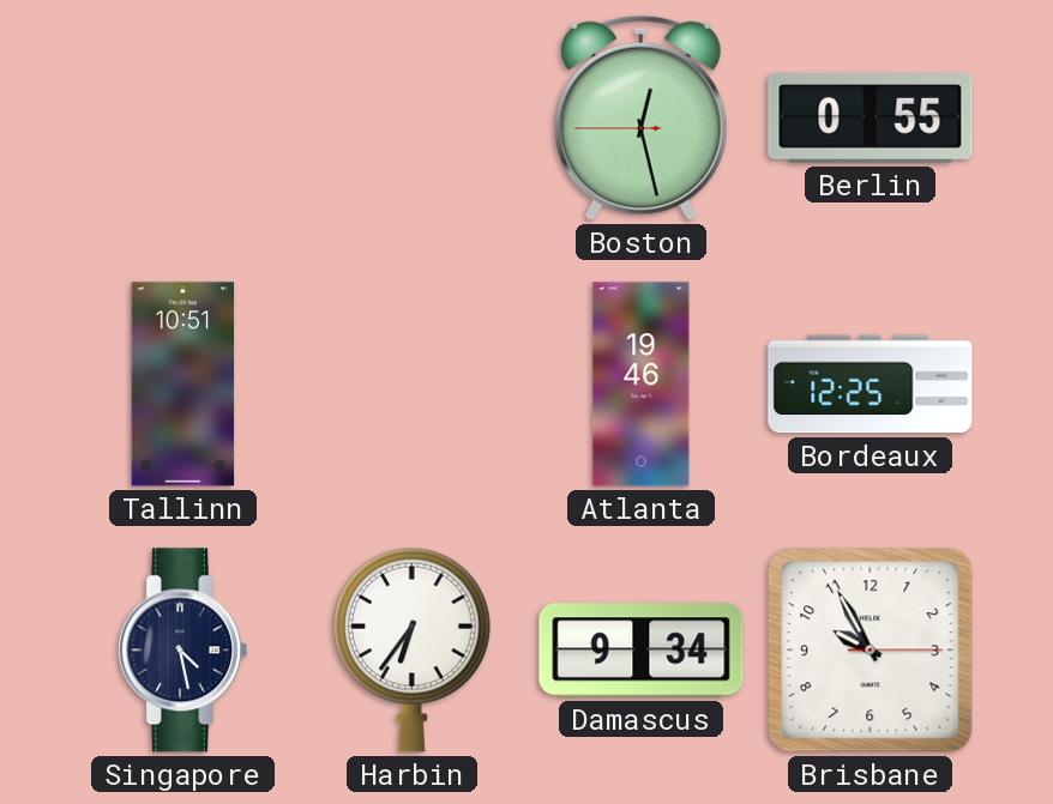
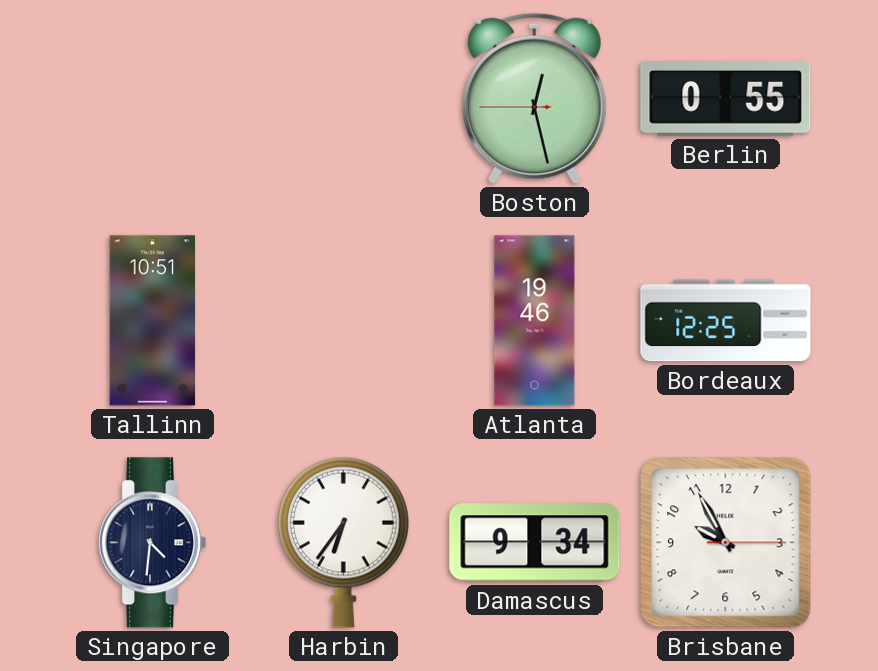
Singapore: 4:28 -> 4:31
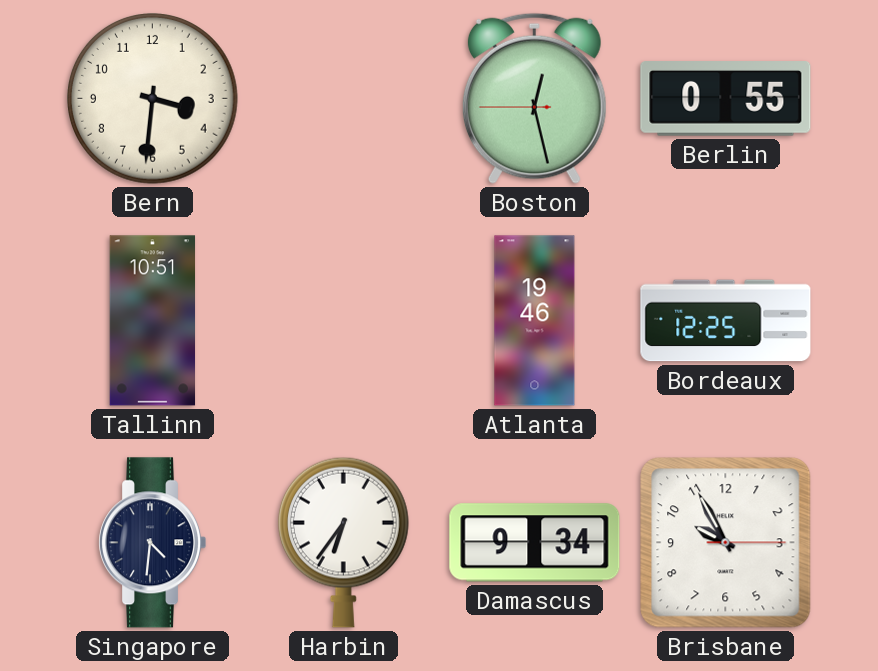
Bern: none -> 3:31
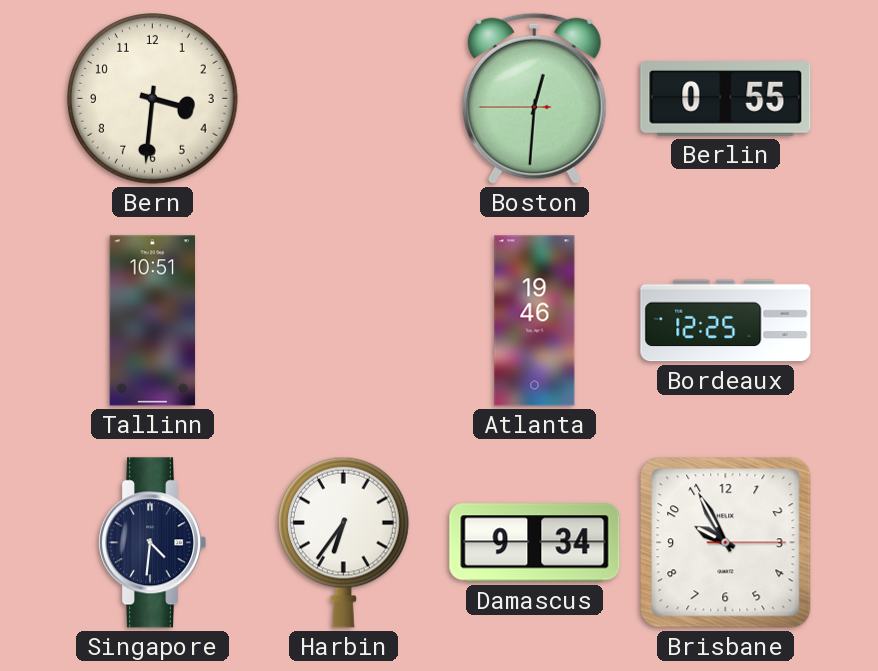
Boston: 12:27 -> 12:30
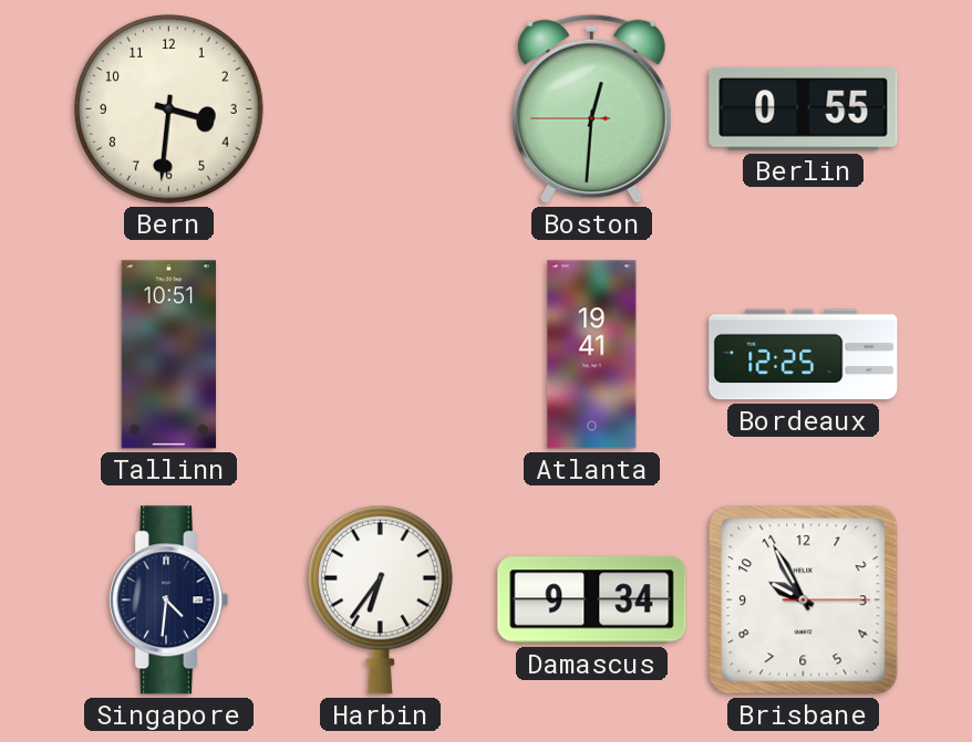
Atlanta: 19:46 -> 19:41
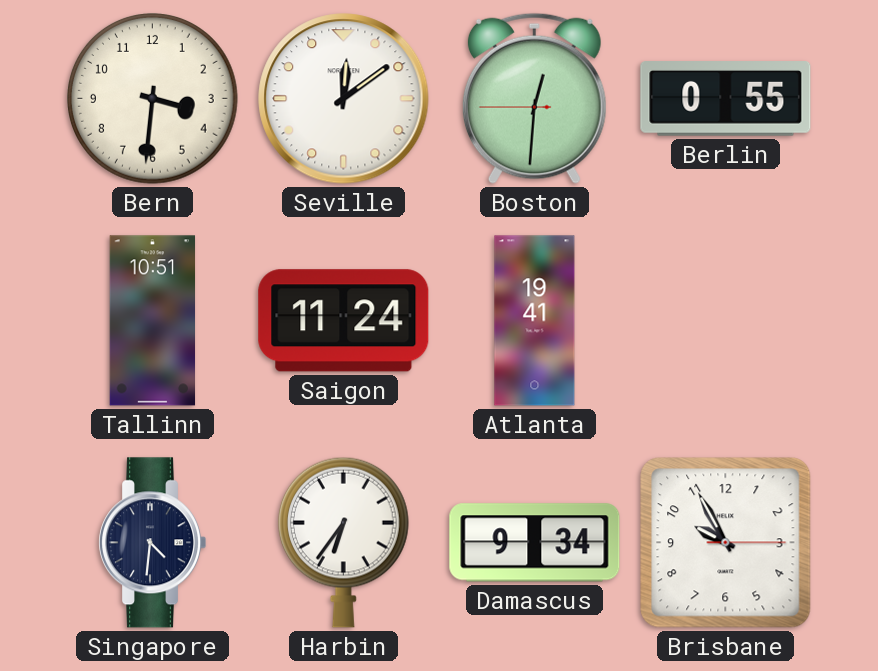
Seville: none -> 12:09
Saigon: none -> 11:24
Bordeaux: 12:25 -> none
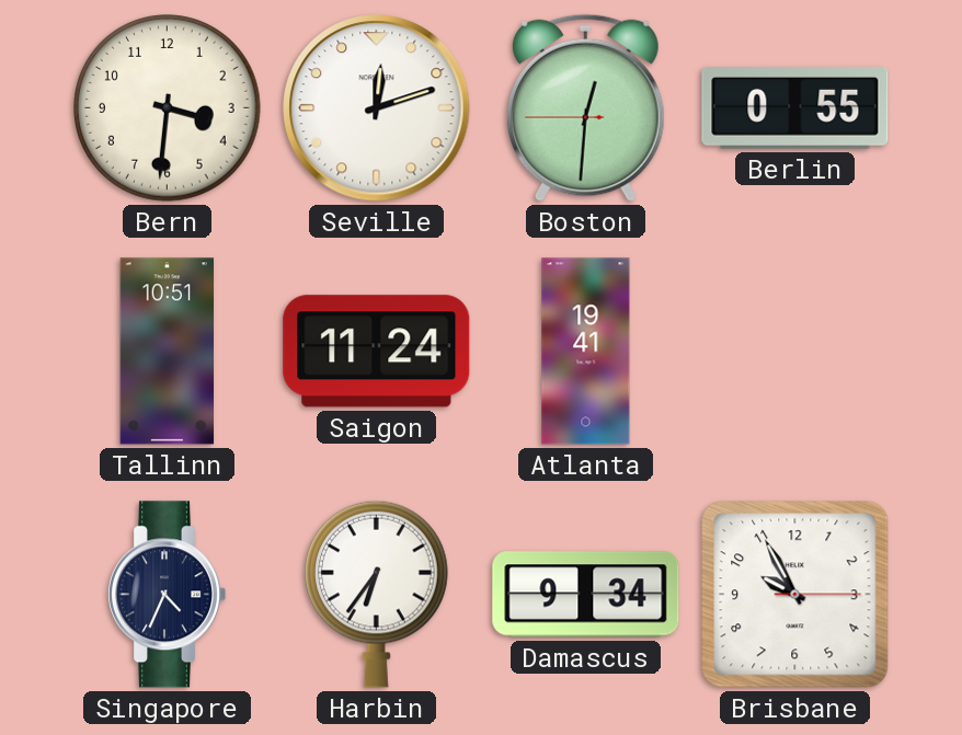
Seville: 12:09 -> 12:12
Singapore: 4:31 -> 4:34
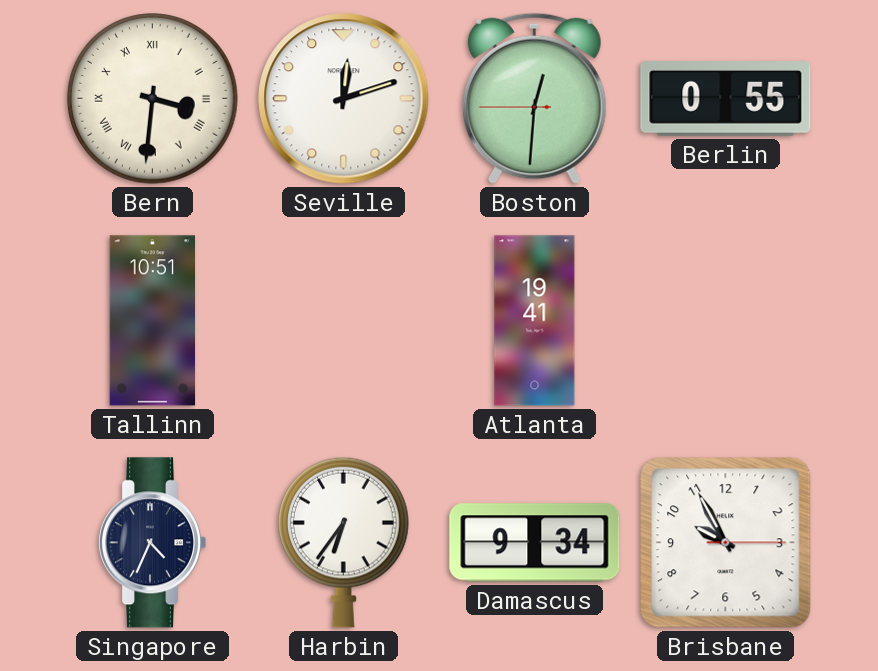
Bern numerals: Arabic -> Roman
Saigon: 11:24 -> none
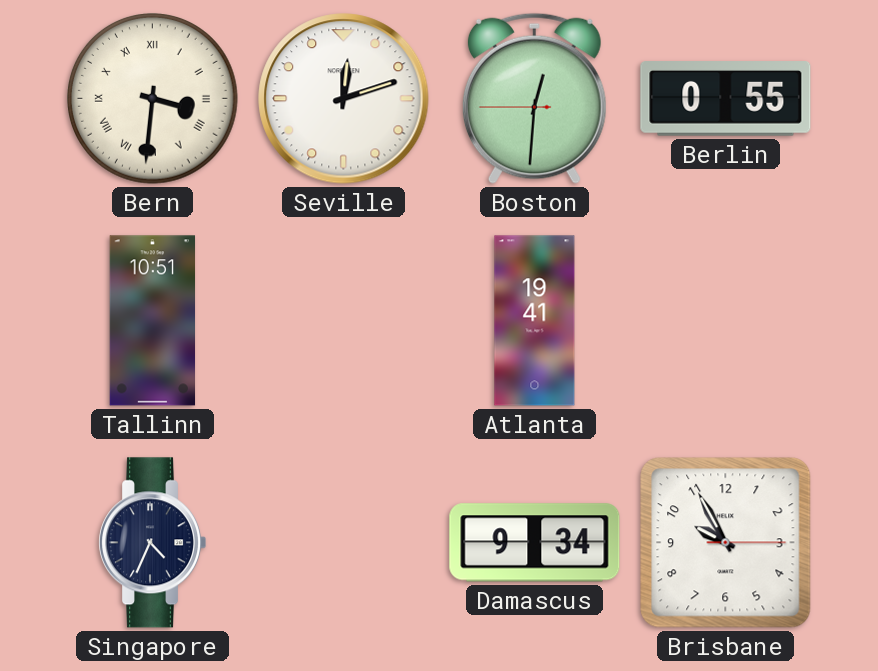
Harbin: 6:36 -> none
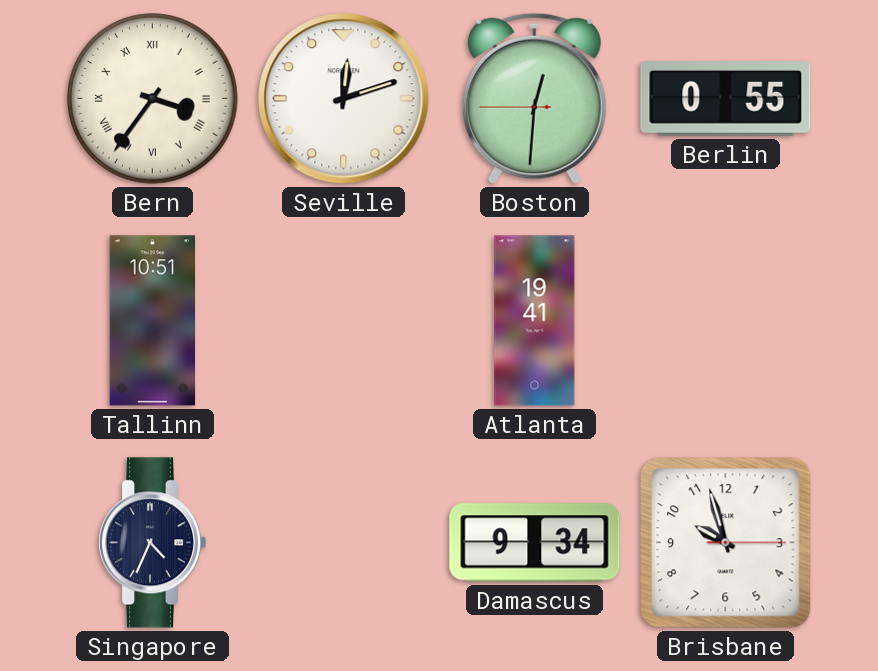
Bern: 3:31 -> 3:36
Brisbane: 9:55 -> 9:57
